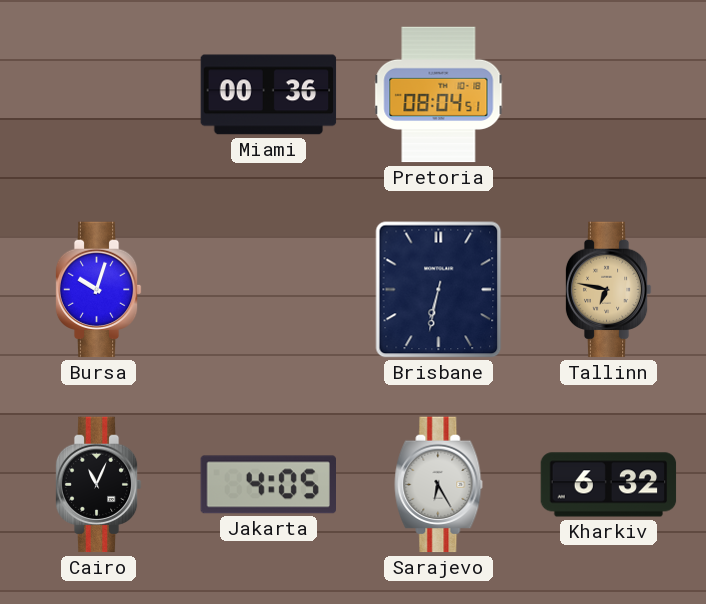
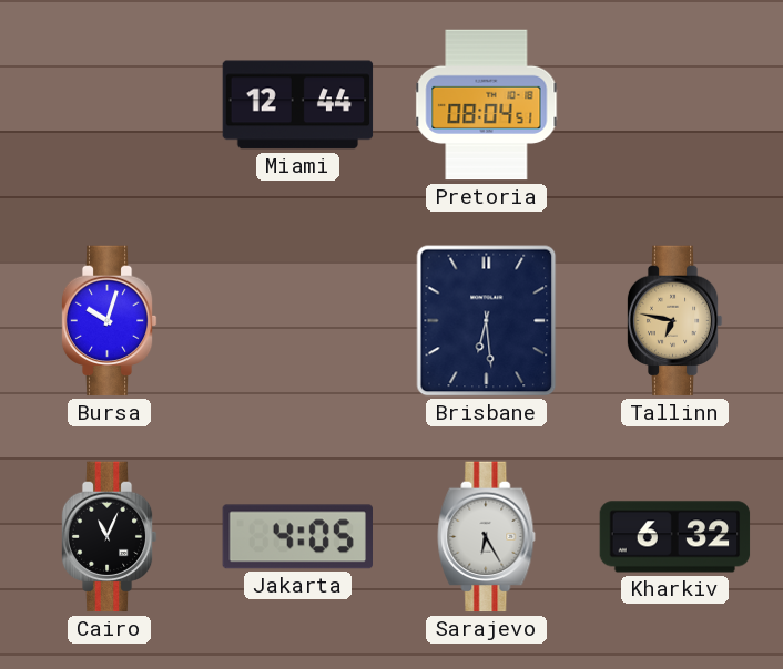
Miami: 00:36 -> 12:44
Brisbane: 6:32 -> 6:29
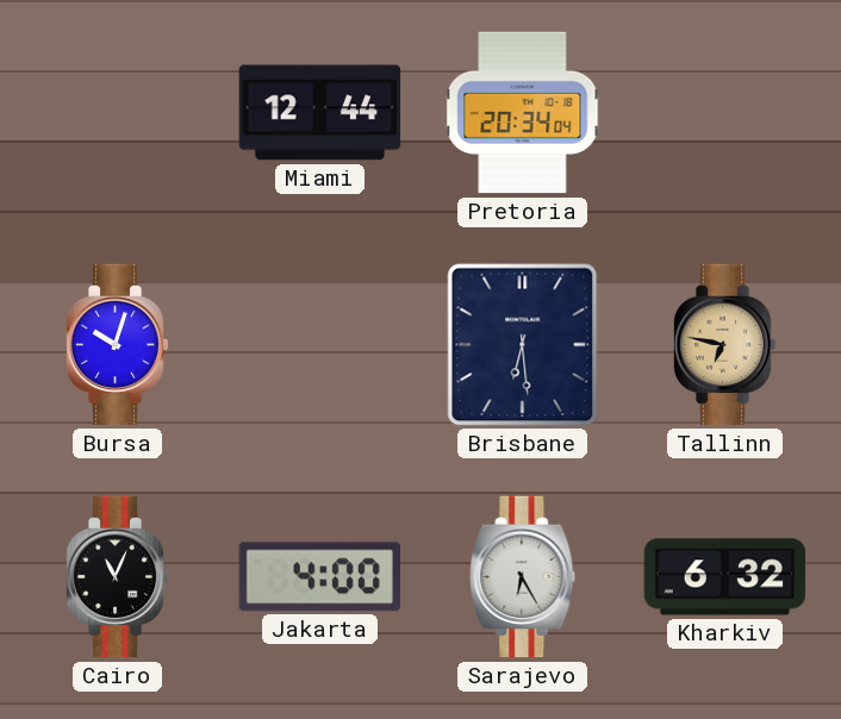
Pretoria: 08:04 -> 20:34
Jakarta: 4:05 -> 4:00
